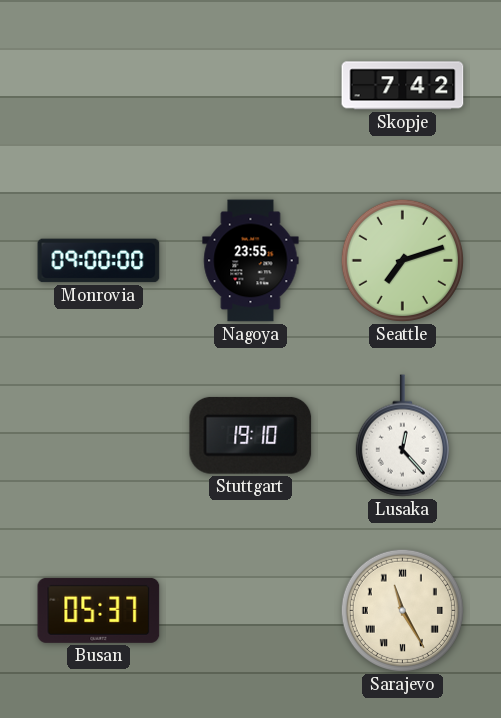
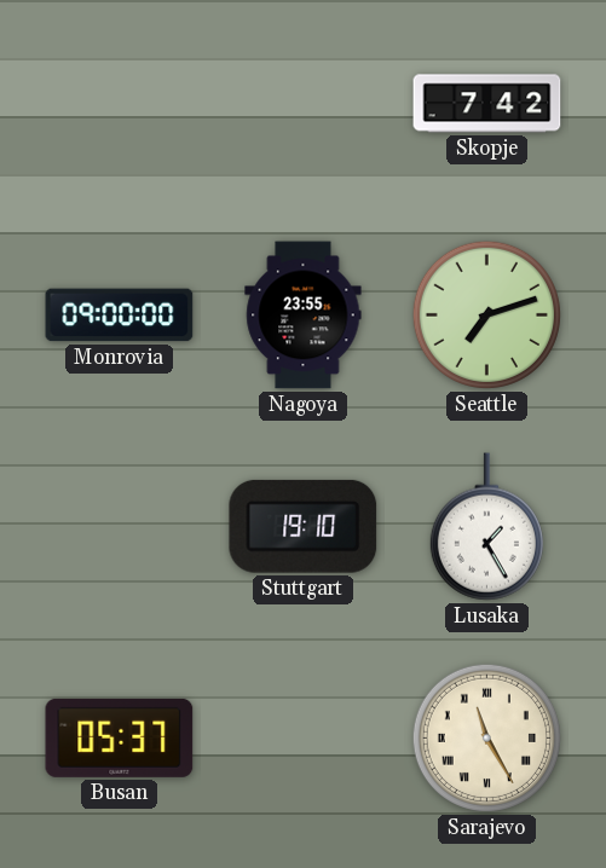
Lusaka: 12:23 -> 1:25
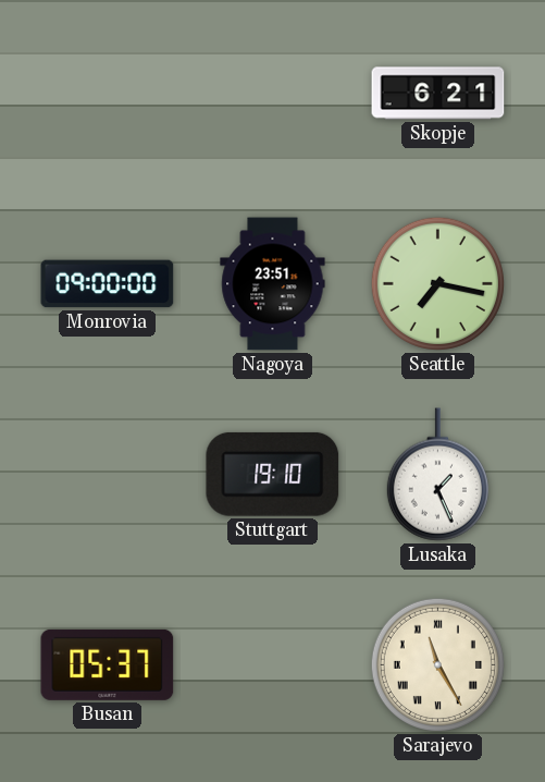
Skopje: 7:42 -> 6:21
Nagoya: 23:55 -> 23:51
Seattle: 7:12 -> 7:17
Lusaka: 1:25 -> 1:26
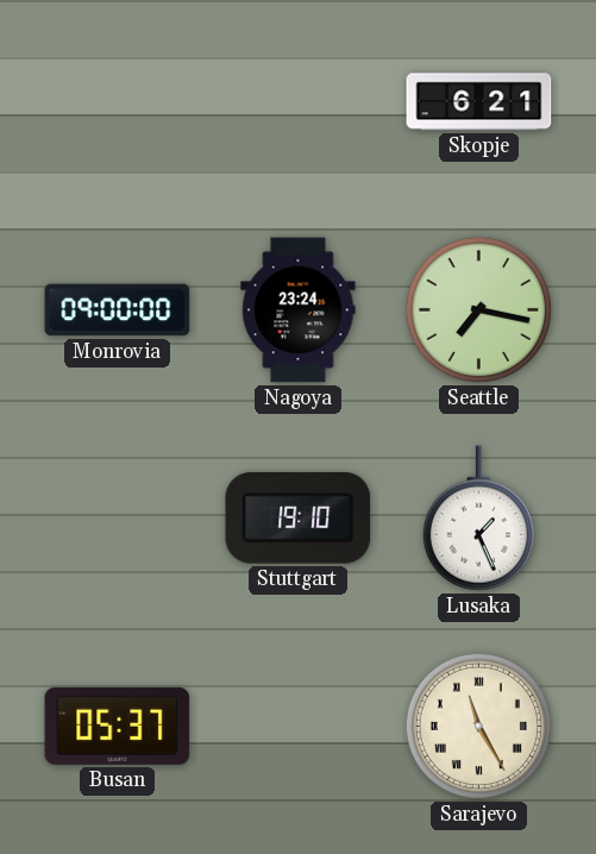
Nagoya: 23:51 -> 23:24
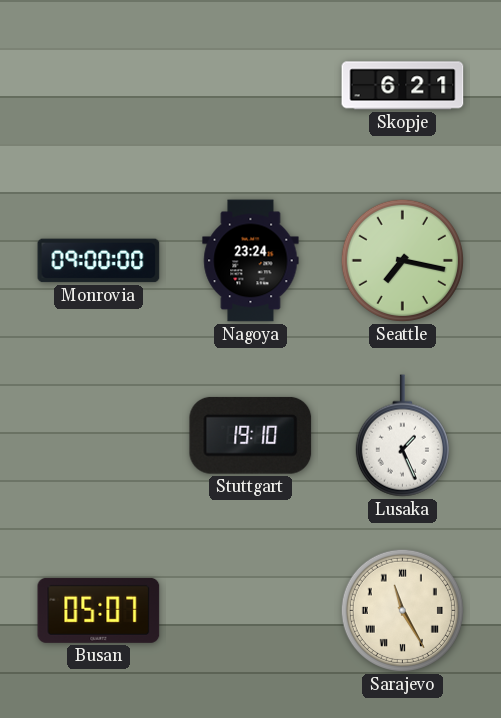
Busan: 05:37 -> 05:07
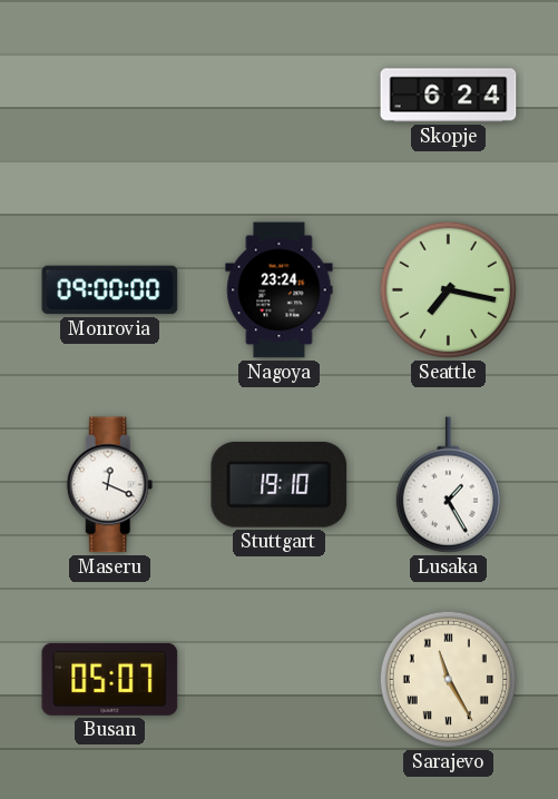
Skopje: 6:21 -> 6:24
Maseru: none -> 12:19
Lusaka: 1:26 -> 1:25
